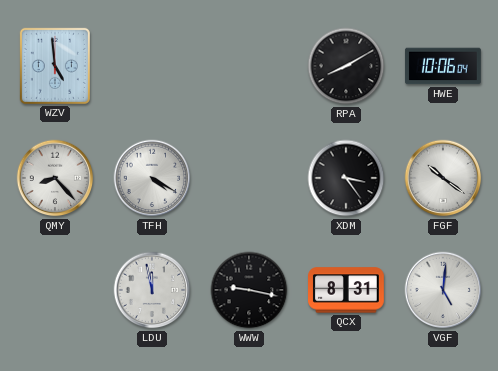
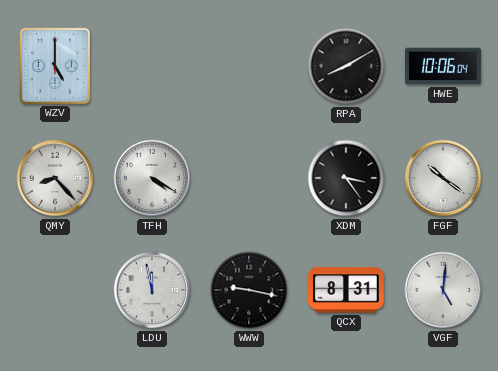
WZV: 4:59 -> 5:00
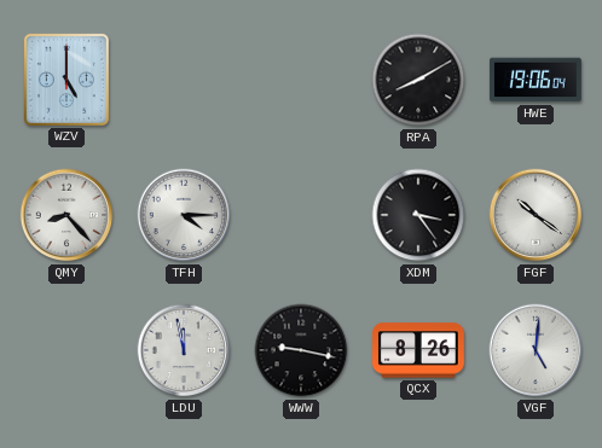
HWE: 10:06 -> 19:06
TFH: 4:20 -> 4:15
QCX: 8:31 -> 8:26
